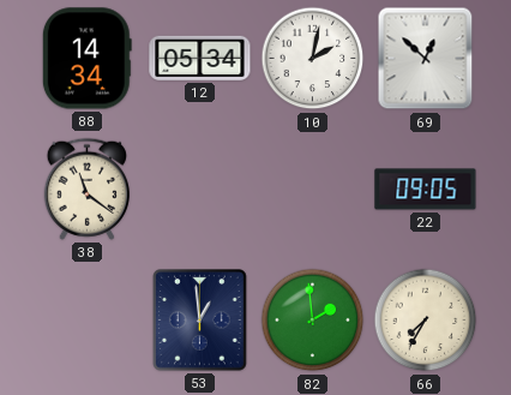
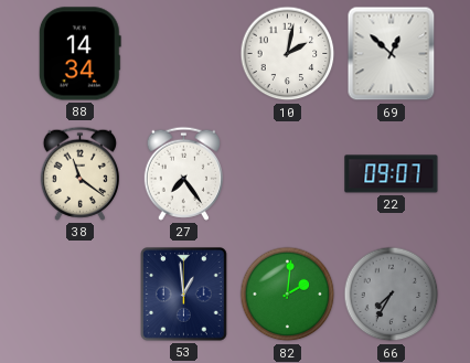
12: 05:34 -> none
27: none -> 7:24
22: 09:05 -> 09:07
82: 1:59 -> 2:01
66 dial: cream -> grey
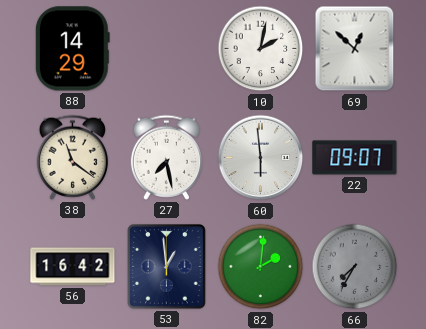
88: 14:34 -> 14:29
27: 7:24 -> 7:28
60: none -> 5:59
56: none -> 16:42
